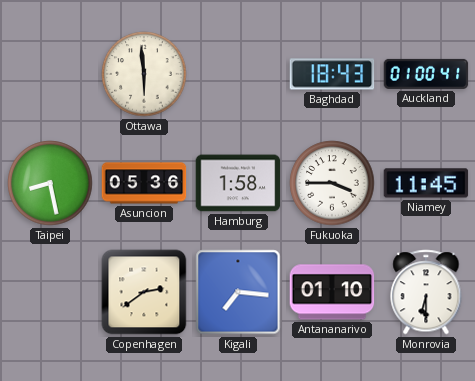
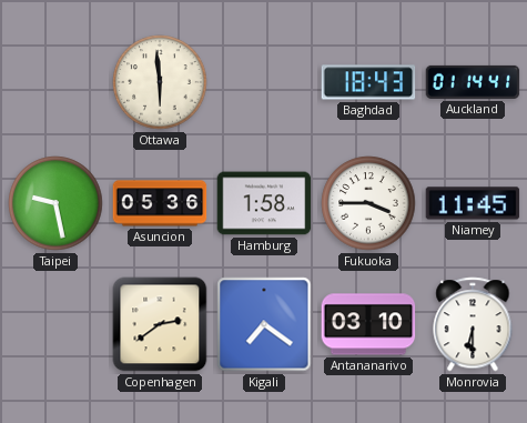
Auckland: 01:00 -> 01:14
Taipei: 8:28 -> 9:28
Kigali: 7:16 -> 7:21
Antananarivo: 01:10 -> 03:10
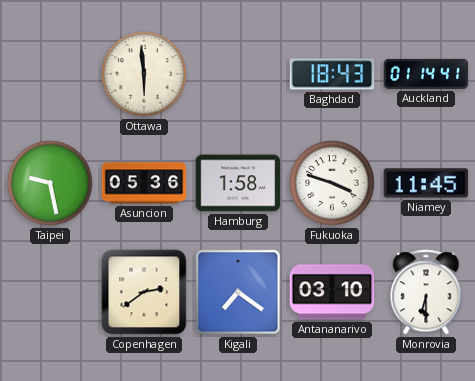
Fukuoka: 3:45 -> 3:48
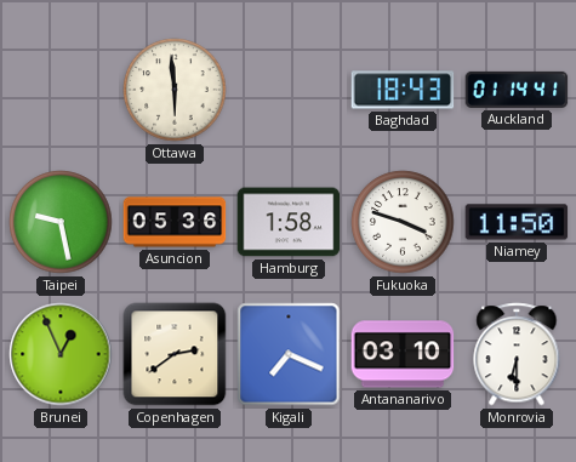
Niamey: 11:45 -> 11:50
Brunei: none -> 12:56
Kigali: 7:21 -> 7:19
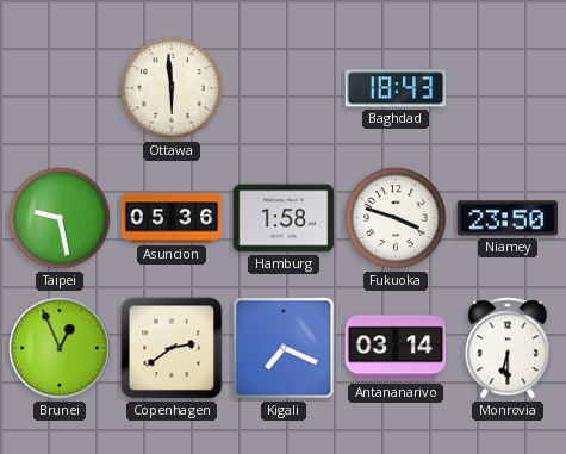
Auckland: 01:14 -> none
Niamey: 11:50 -> 23:50
Antananarivo: 03:10 -> 03:14
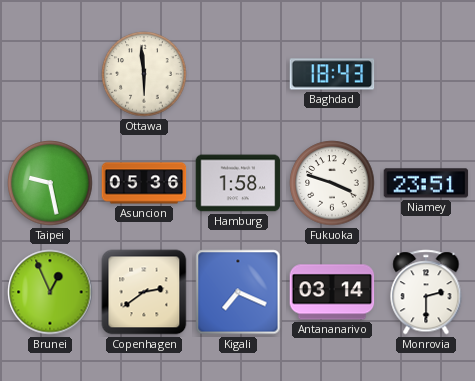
Niamey: 23:50 -> 23:51
Monrovia: 6:30 -> 2:30
